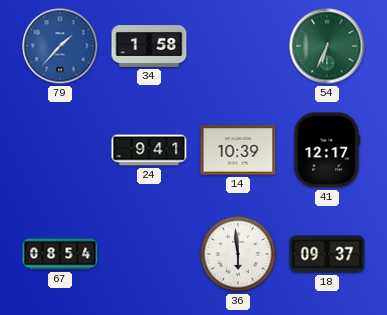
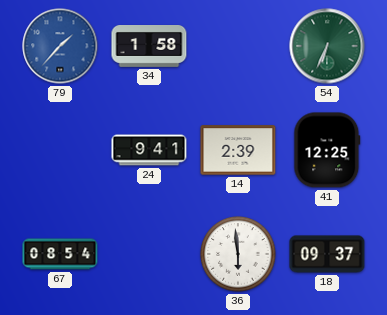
14: 10:39 -> 2:39
41: 12:17 -> 12:25
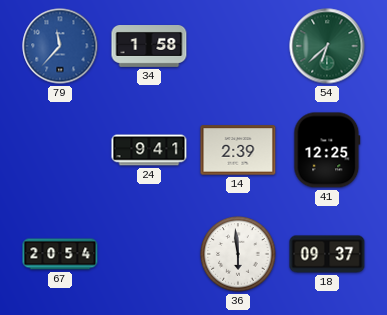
79: 1:37 -> 11:37
54: 6:34 -> 6:38
67: 08:54 -> 20:54
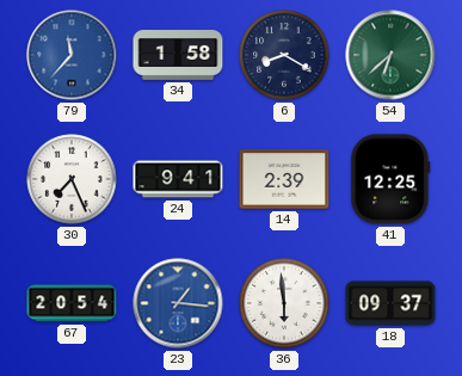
6: none -> 8:20
30: none -> 7:26
23: none -> 1:16
